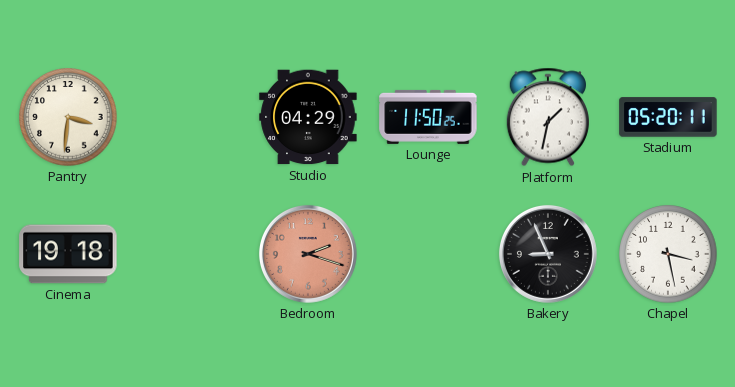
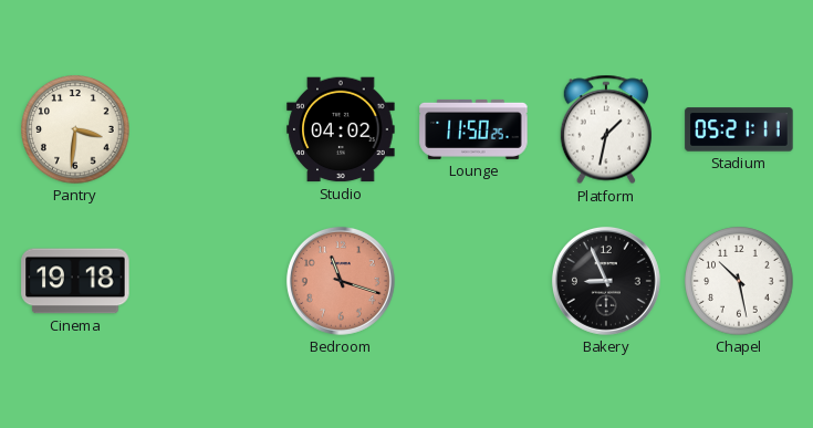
Studio: 04:29 -> 04:02
Stadium: 05:20 -> 05:21
Bedroom: 2:18 -> 11:18
Chapel: 3:28 -> 10:28
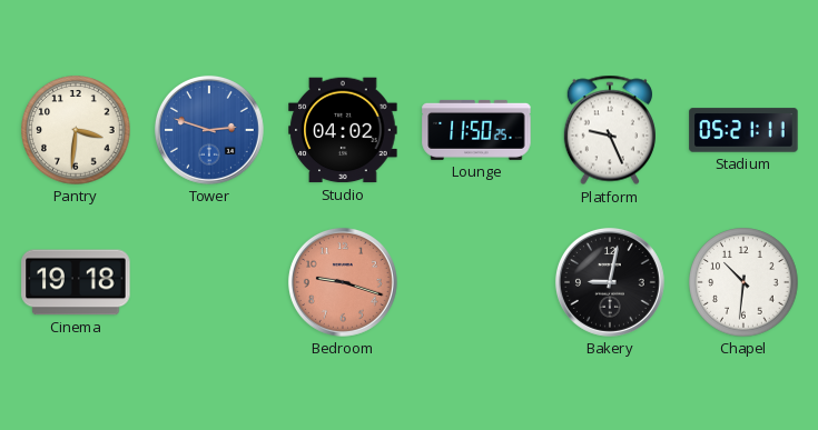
Tower: none -> 2:48
Platform: 1:32 -> 9:26
Bedroom: 11:18 -> 9:18
Bakery: 8:56 -> 9:02
Chapel: 10:28 -> 10:31
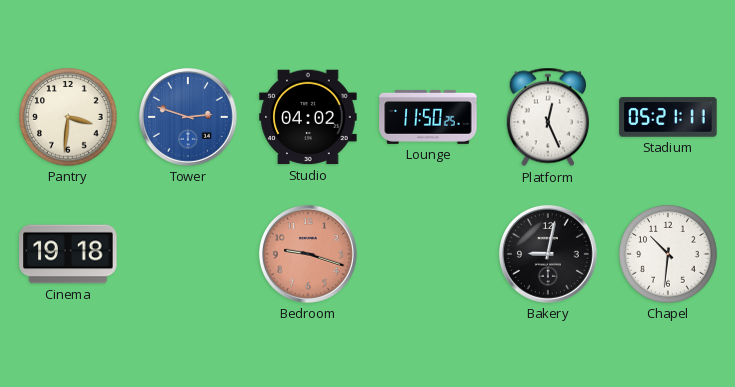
Platform: 9:26 -> 12:26
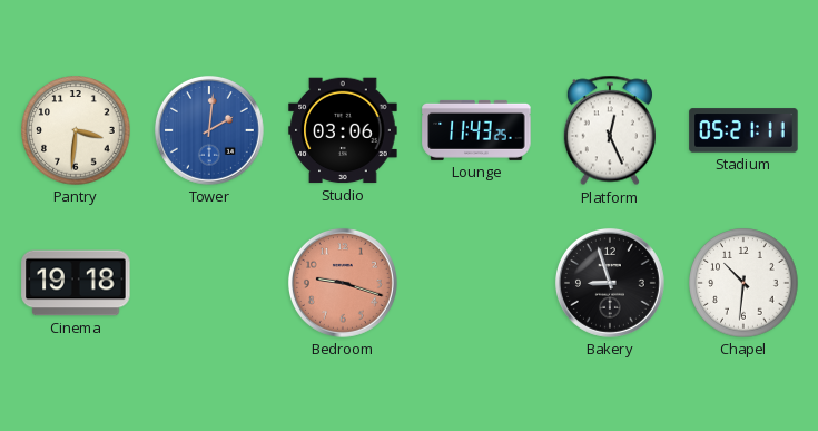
Tower: 2:48 -> 2:01
Studio: 04:02 -> 03:06
Lounge: 11:50 -> 11:43
Bakery: 9:02 -> 8:57
